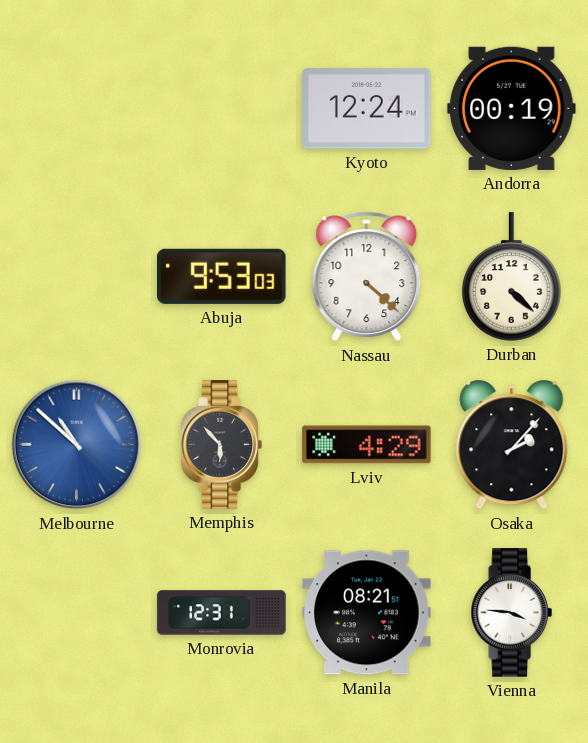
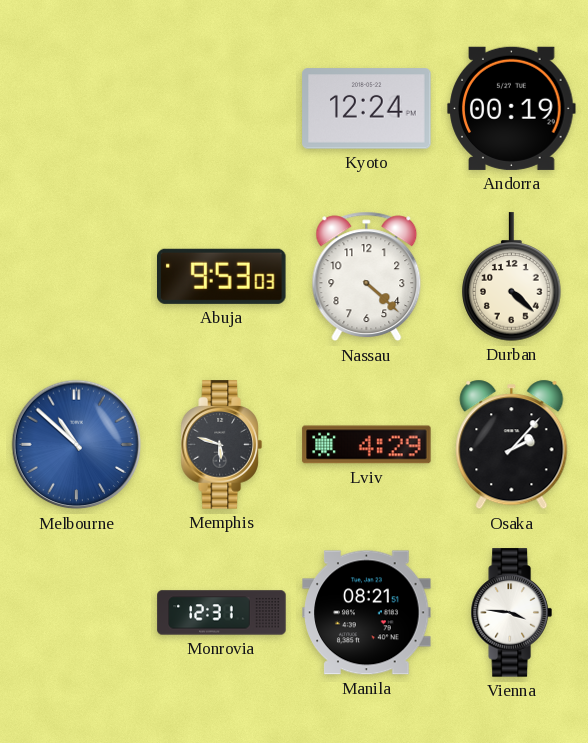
Memphis: 5:53 -> 5:48
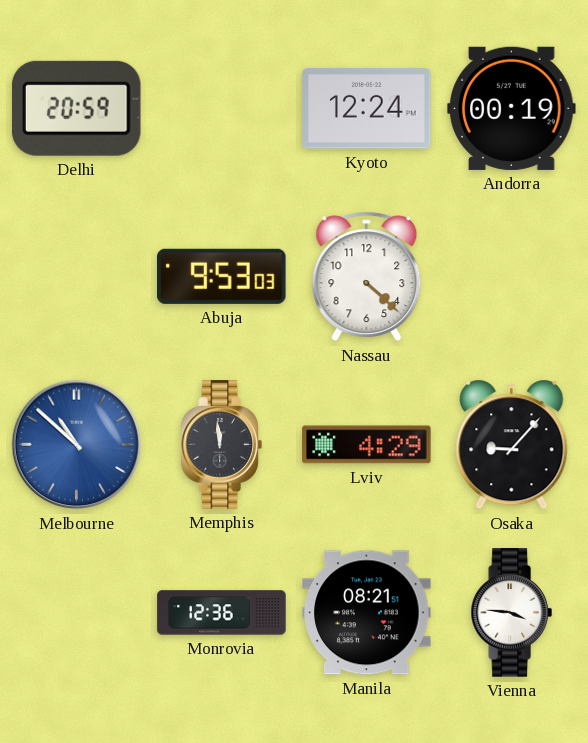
Delhi: none -> 20:59
Durban: 4:22 -> none
Memphis: 5:48 -> 11:59
Osaka: 2:07 -> 9:07
Monrovia: 12:31 -> 12:36
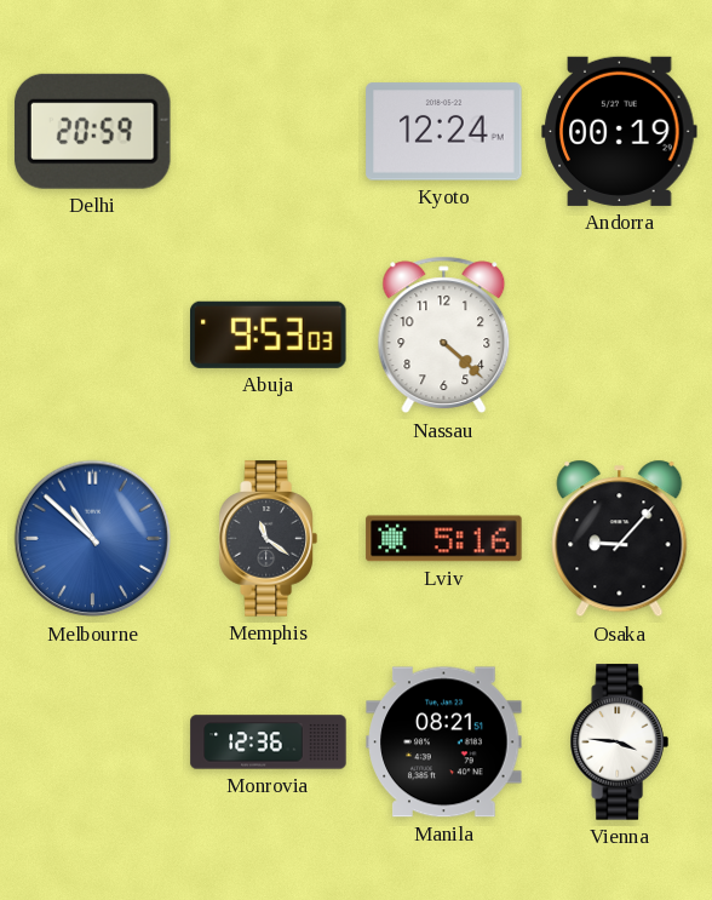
Memphis: 11:59 -> 11:21
Lviv: 4:29 -> 5:16
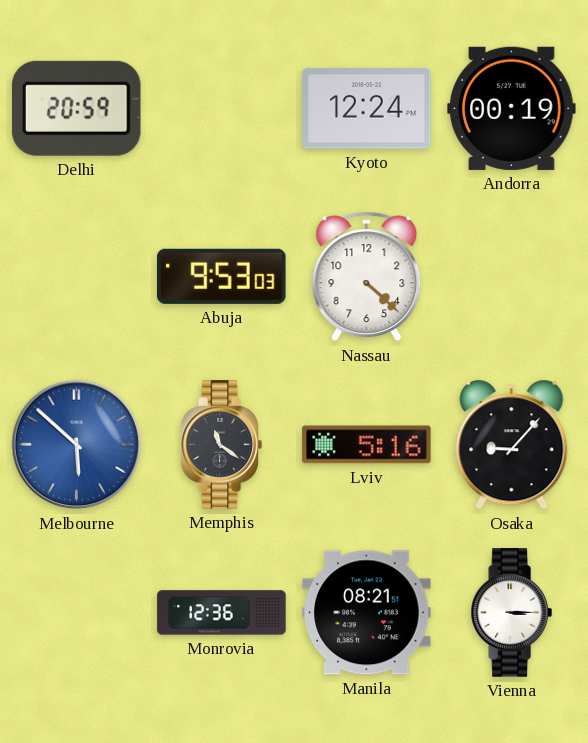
Melbourne: 10:52 -> 5:52
Vienna: 3:46 -> 3:15
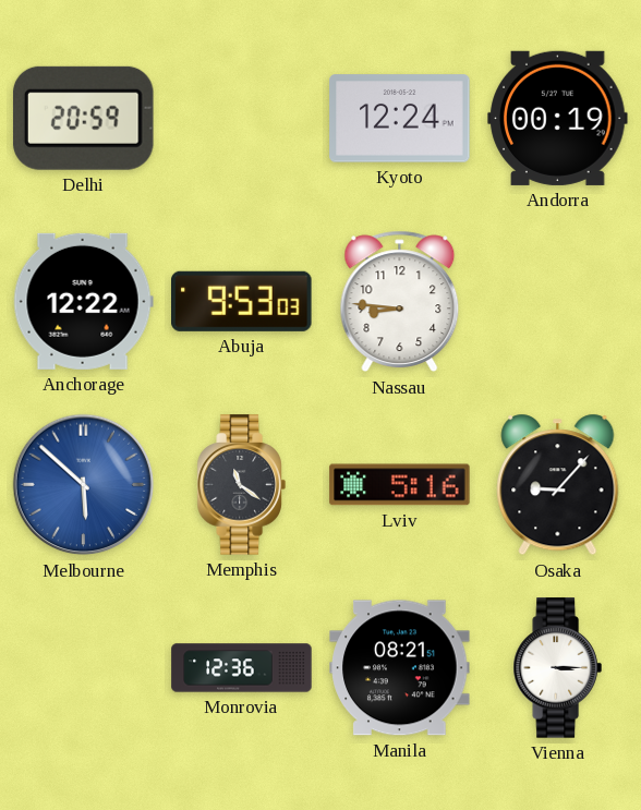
Anchorage: none -> 12:22
Nassau: 4:22 -> 8:46
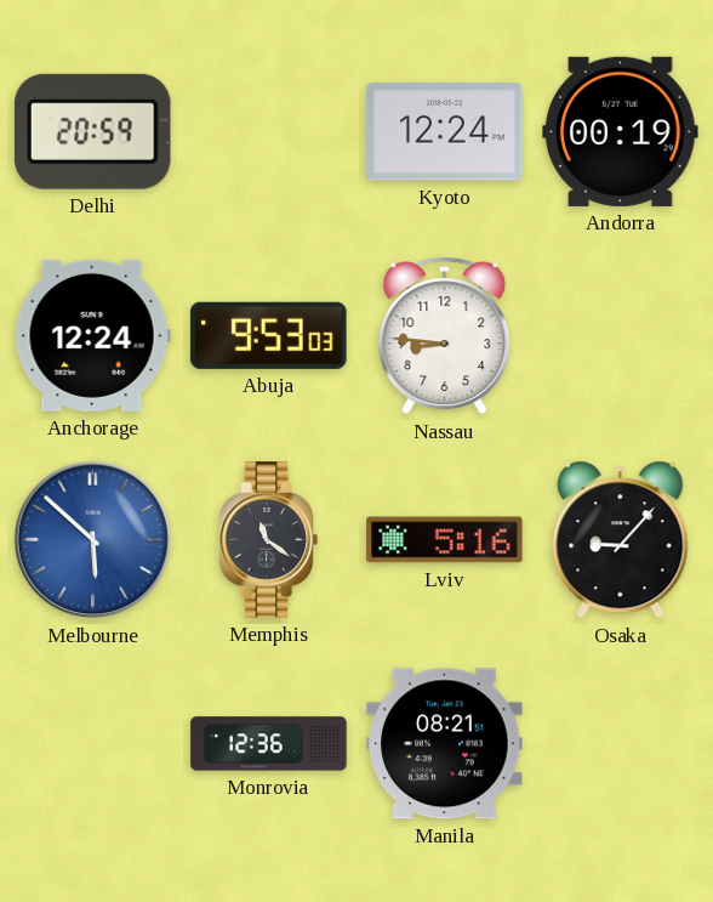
Anchorage: 12:22 -> 12:24
Vienna: 3:15 -> none
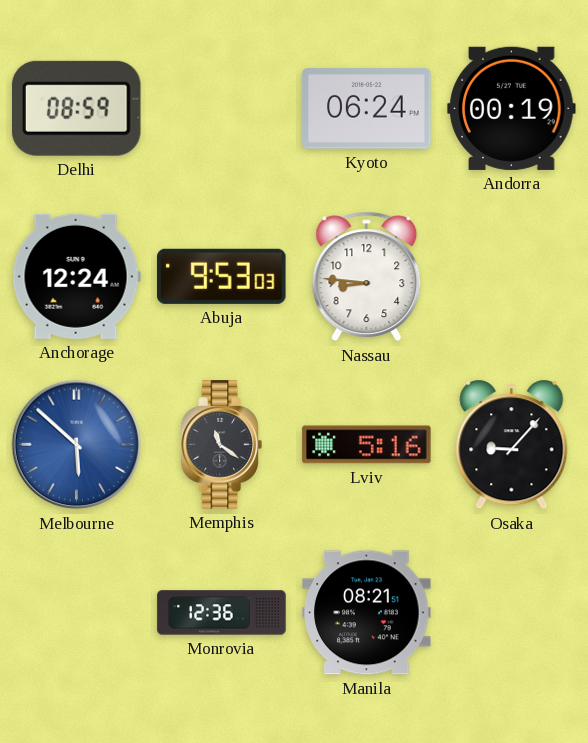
Delhi: 20:59 -> 08:59
Kyoto: 12:24 -> 06:24
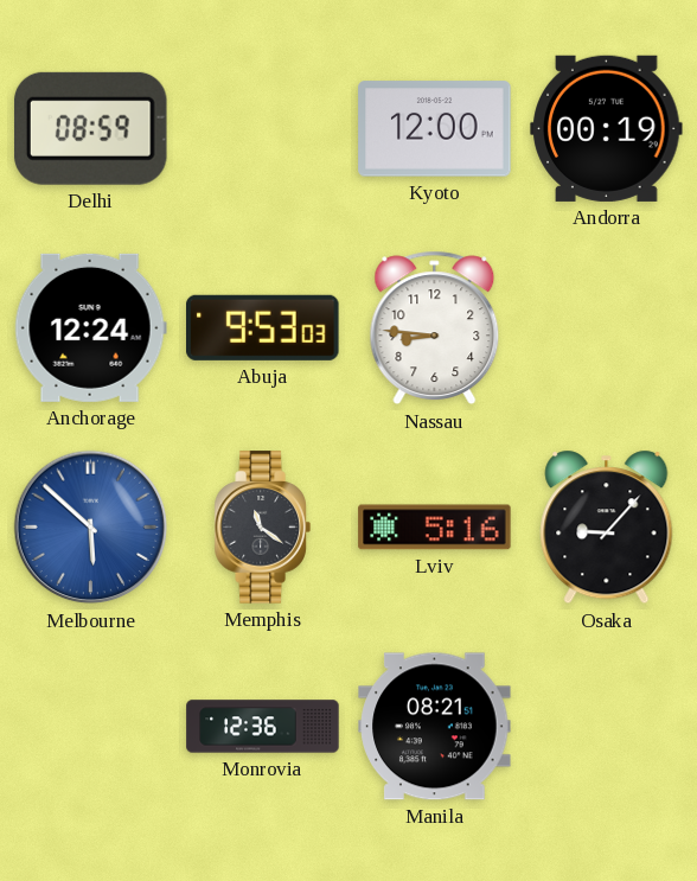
Kyoto: 06:24 -> 12:00
